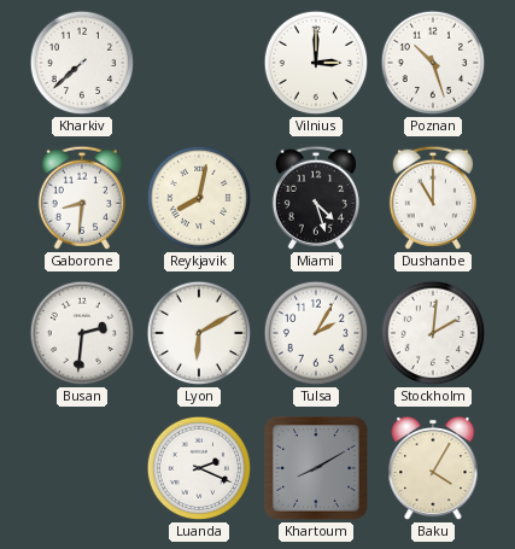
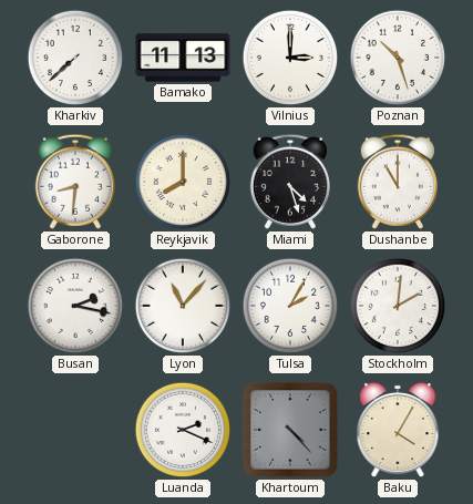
Bamako: none -> 11:13
Reykjavik: 8:02 -> 8:00
Busan: 2:31 -> 2:17
Lyon: 6:10 -> 11:07
Khartoum: 8:10 -> 4:23
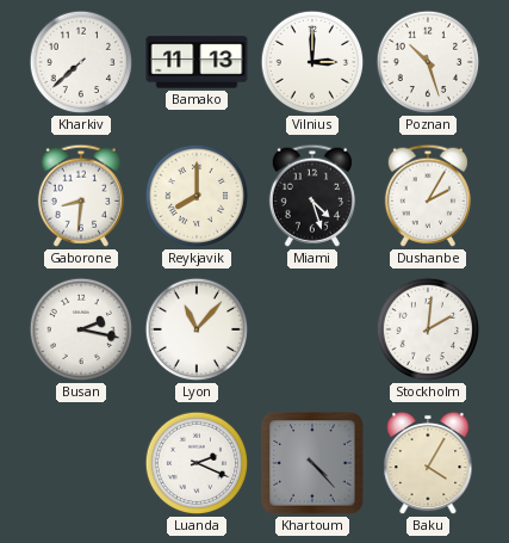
Dushanbe: 11:00 -> 2:05
Tulsa: 2:05 -> none
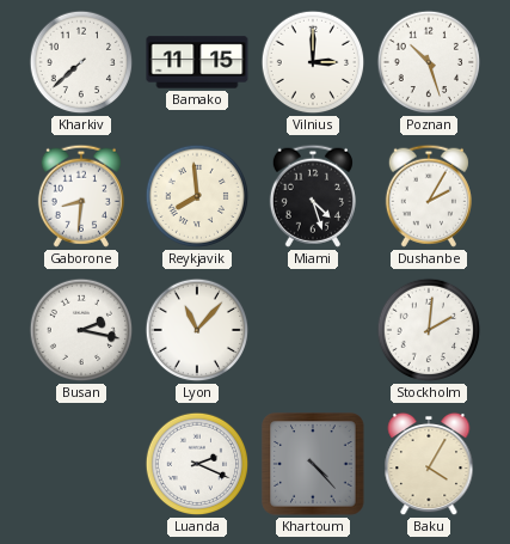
Bamako: 11:13 -> 11:15
Reykjavik: 8:00 -> 7:59
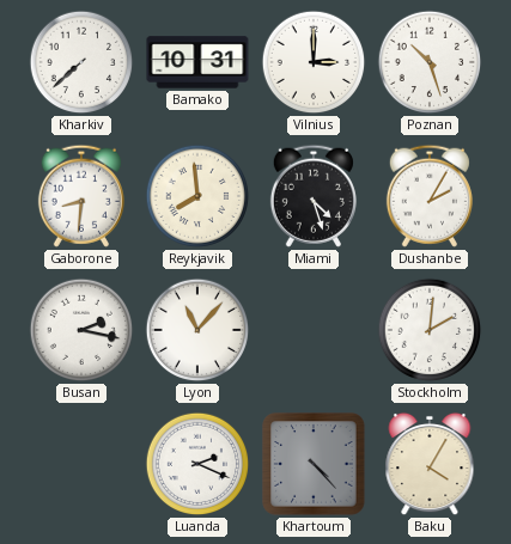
Bamako: 11:15 -> 10:31
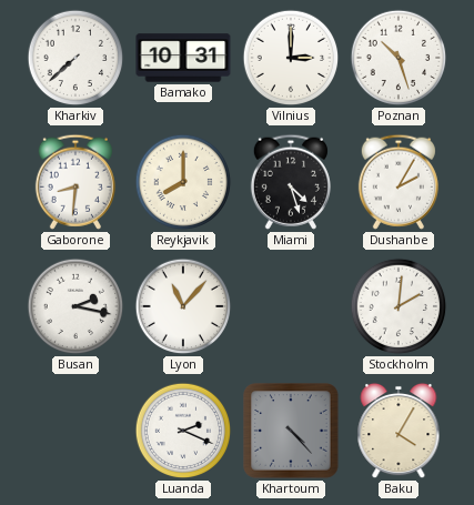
Reykjavik: 7:59 -> 8:00
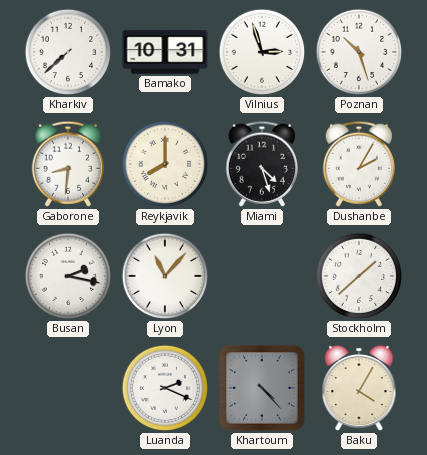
Vilnius: 3:00 -> 2:57
Stockholm: 2:01 -> 1:38
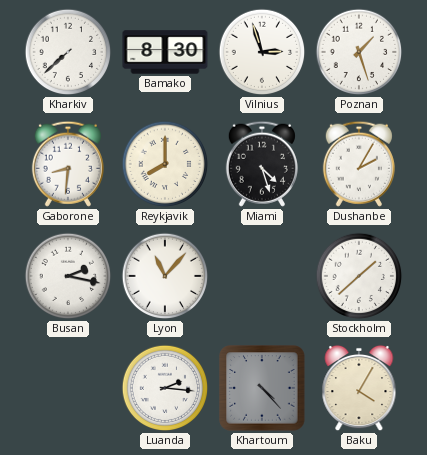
Bamako: 10:31 -> 8:30
Poznan: 10:27 -> 1:27
Luanda: 2:19 -> 2:16
